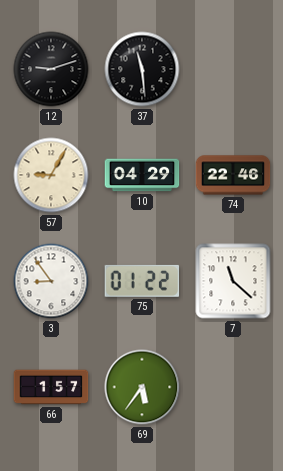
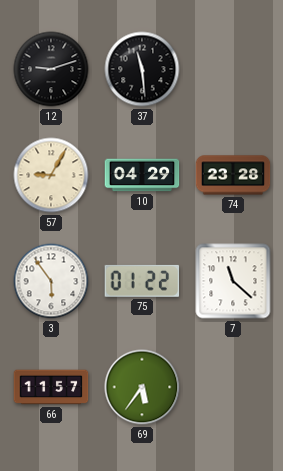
74: 22:46 -> 23:28
3: 8:54 -> 5:54
66: 1:57 -> 11:57
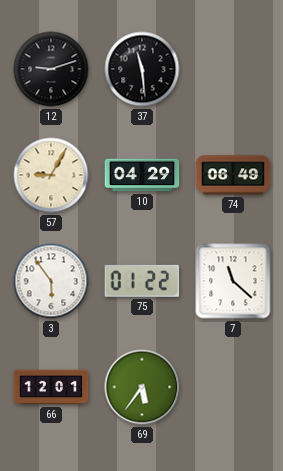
74: 23:28 -> 06:49
66: 11:57 -> 12:01
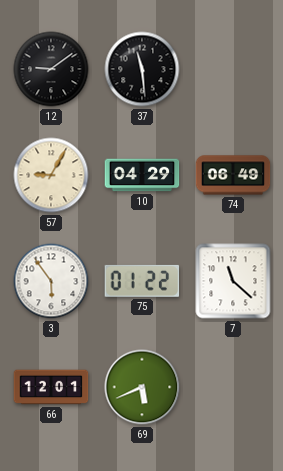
12: 9:12 -> 9:09
69: 5:36 -> 5:41
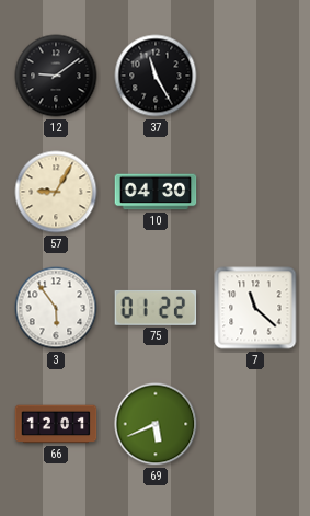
37: 11:29 -> 11:25
10: 04:29 -> 04:30
74: 06:49 -> none
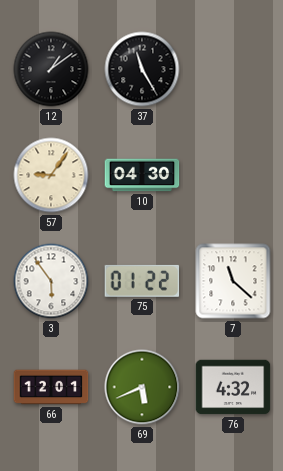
12: 9:09 -> 1:09
57: 9:05 -> 9:06
76: none -> 4:32
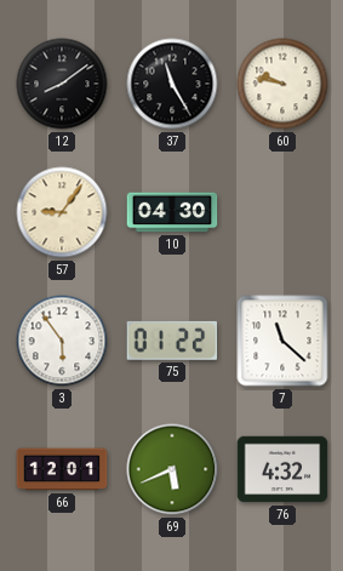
12: 1:09 -> 8:09
60: none -> 9:47
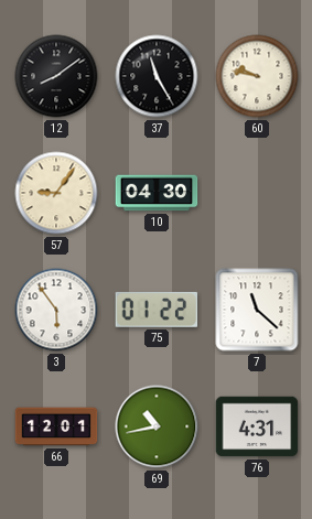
69: 5:41 -> 10:43
76: 4:32 -> 4:31
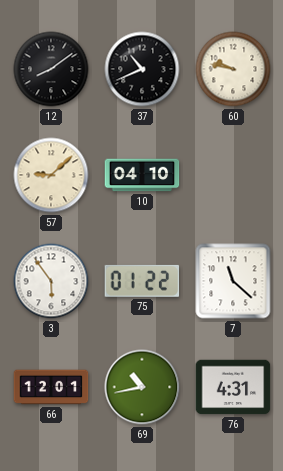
37: 11:25 -> 10:41
57: 9:06 -> 9:08
10: 04:30 -> 04:10
